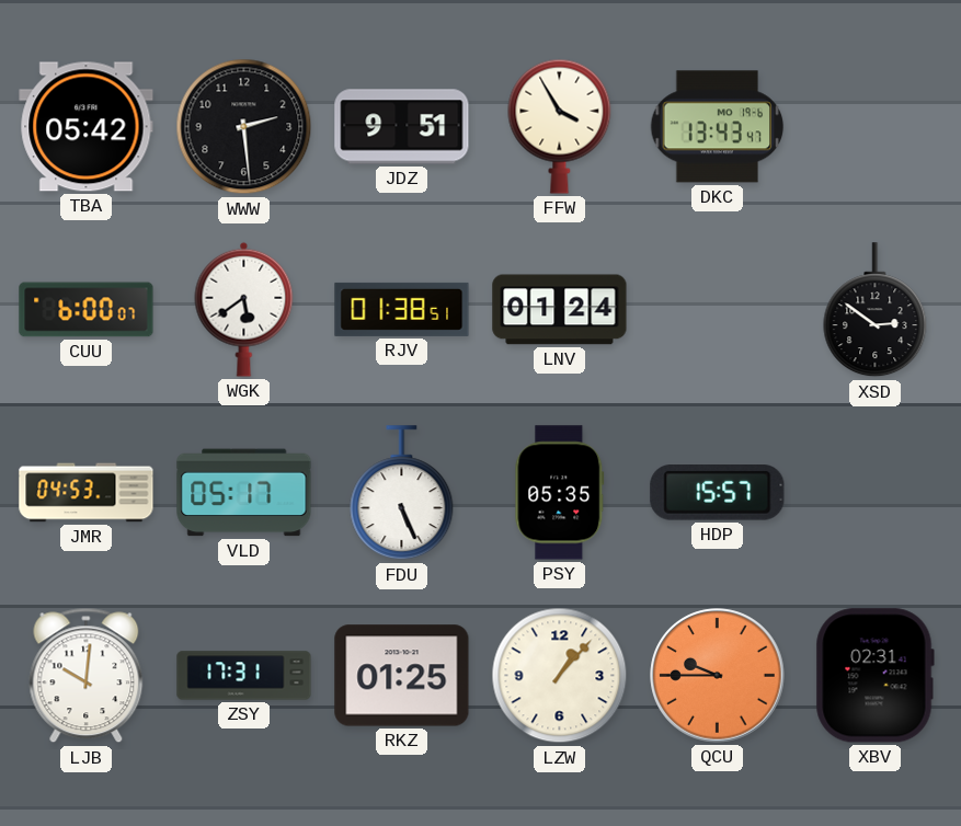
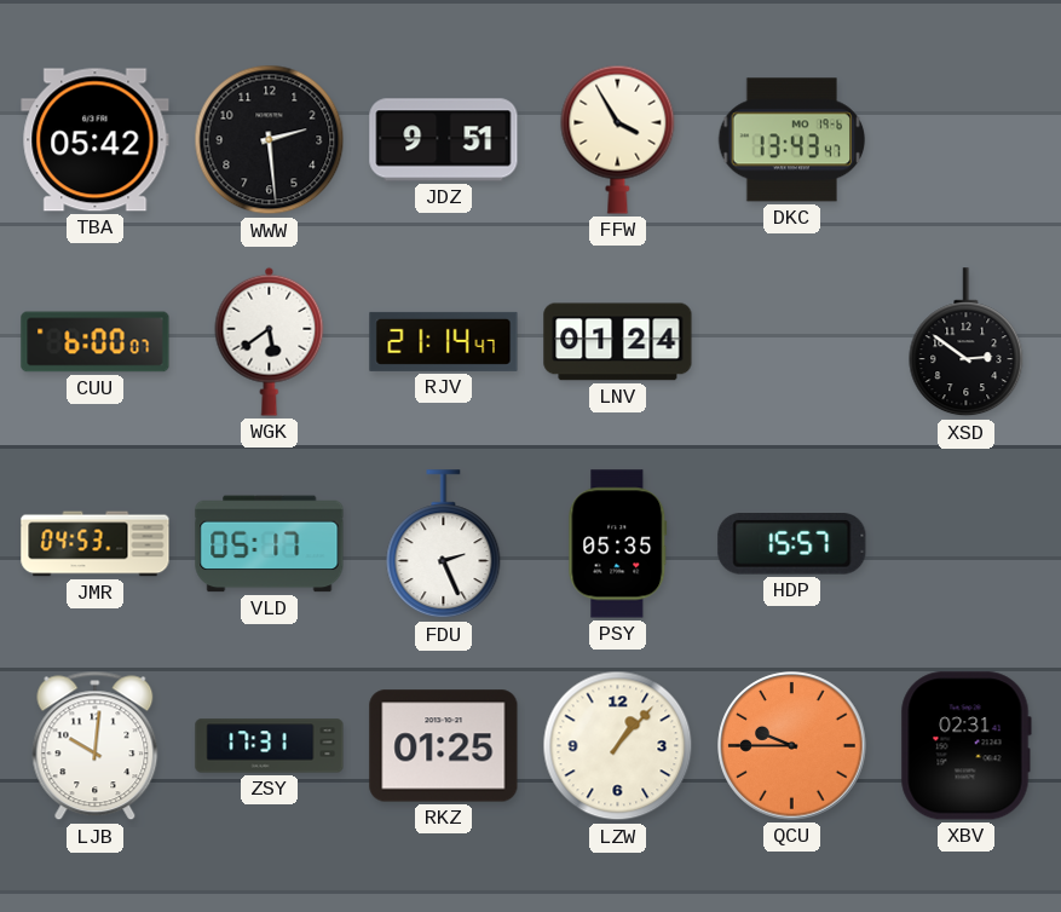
RJV: 01:38 -> 21:14
FDU: 5:26 -> 2:26
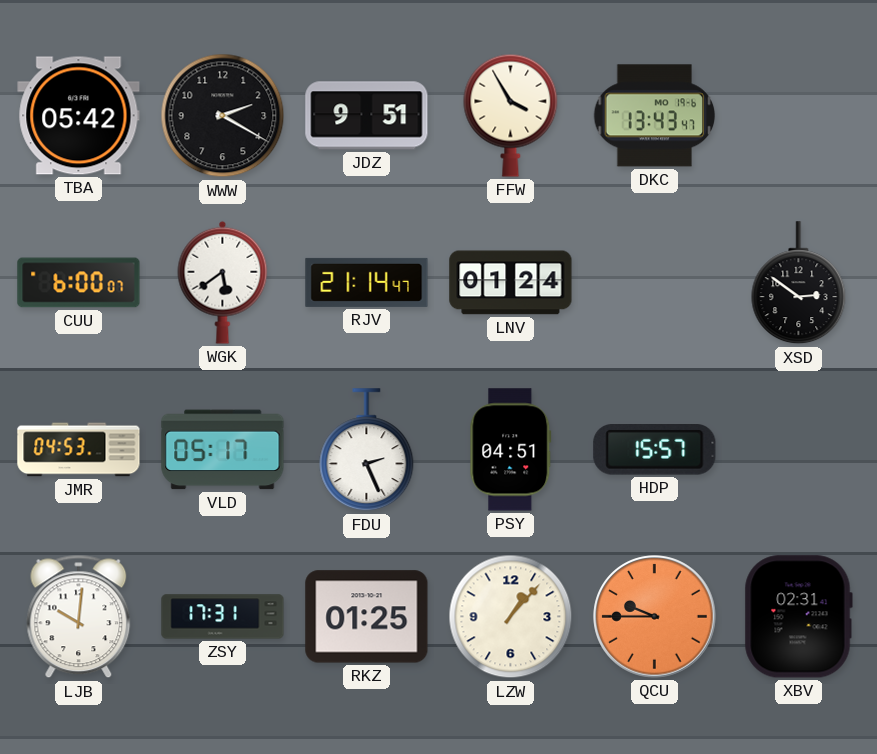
WWW: 2:29 -> 2:20
PSY: 05:35 -> 04:51
